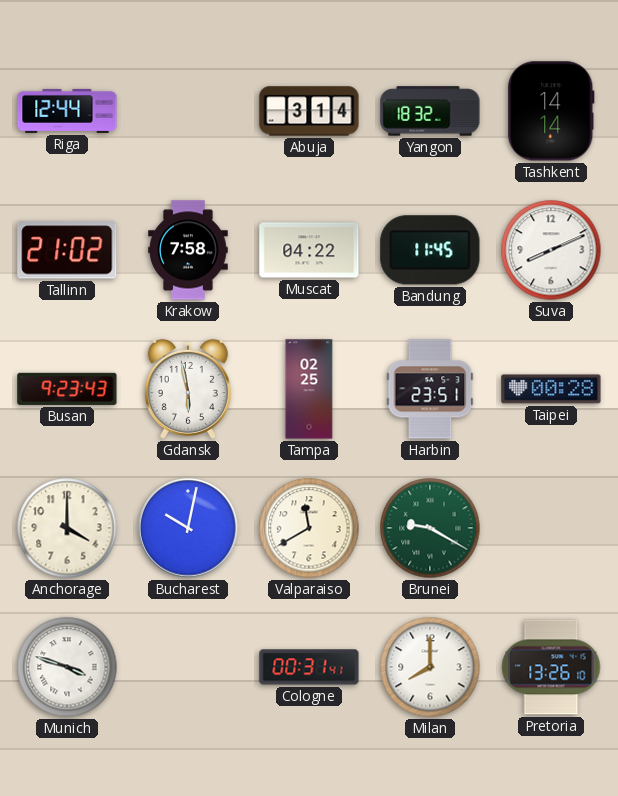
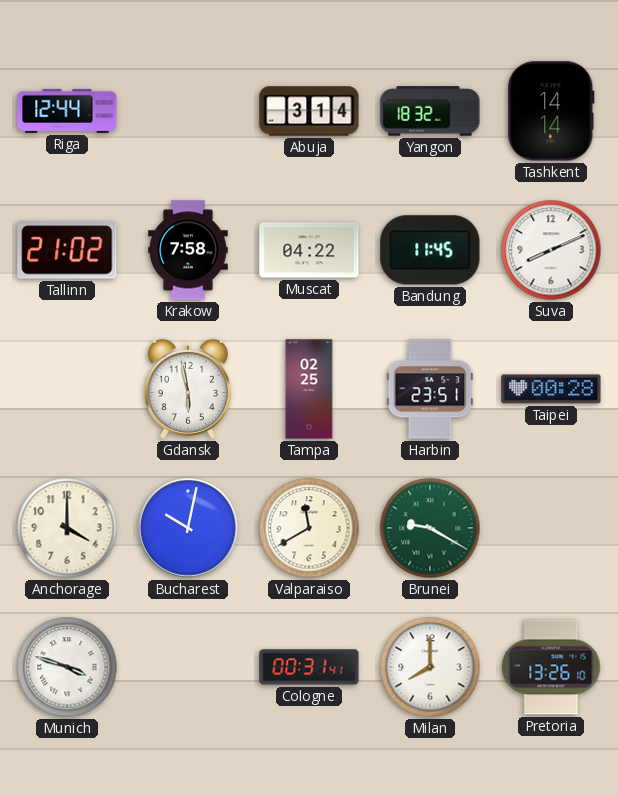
Busan: 9:23 -> none
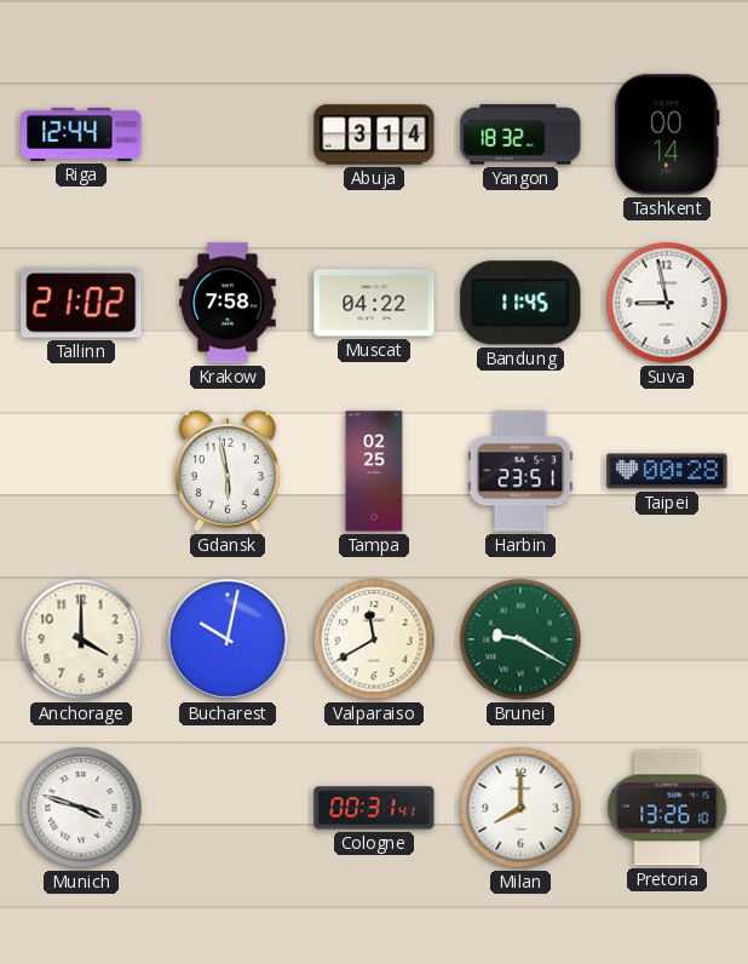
Tashkent: 14:14 -> 00:14
Suva: 8:11 -> 8:58
